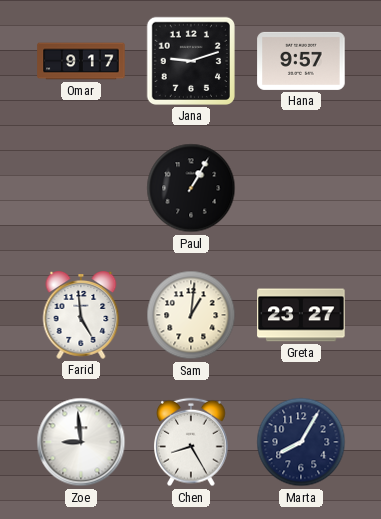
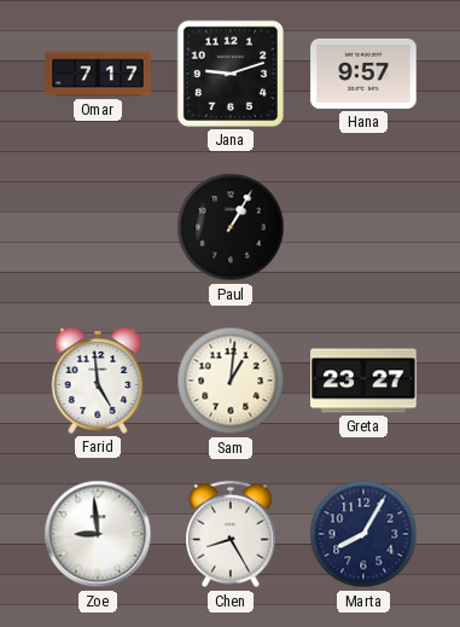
Omar: 9:17 -> 7:17
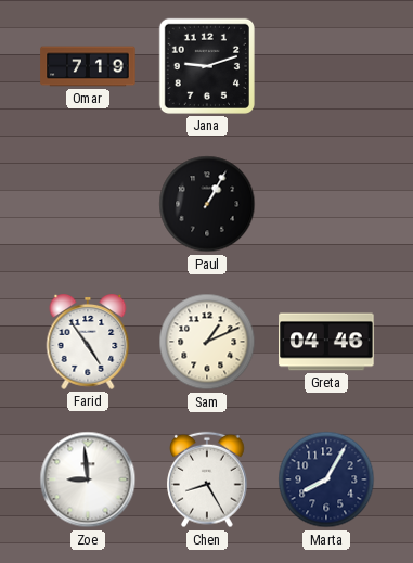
Omar: 7:17 -> 7:19
Hana: 9:57 -> none
Farid: 4:59 -> 4:54
Sam: 1:01 -> 1:11
Greta: 23:27 -> 04:46
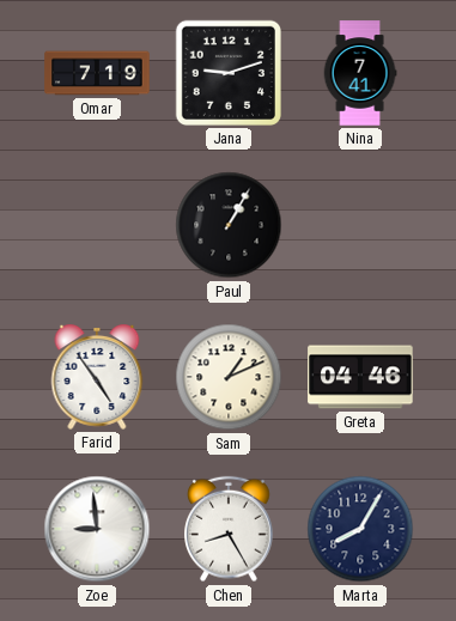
Nina: none -> 7:41
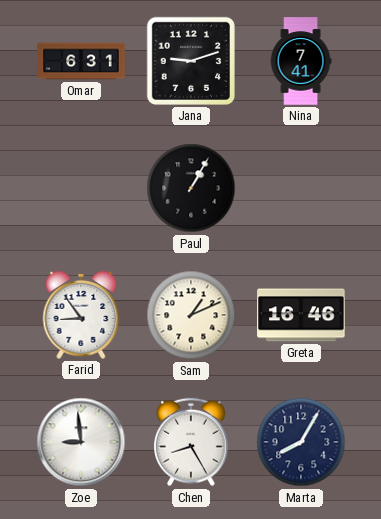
Omar: 7:19 -> 6:31
Farid: 4:54 -> 8:54
Greta: 04:46 -> 16:46
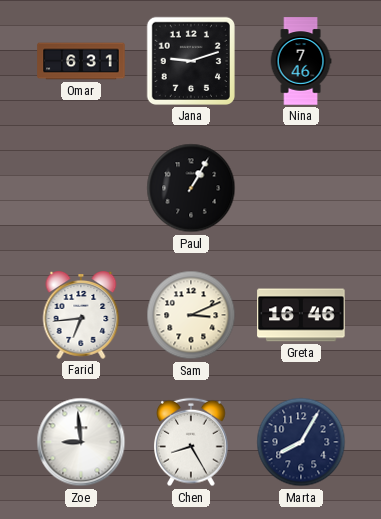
Nina: 7:41 -> 7:46
Farid: 8:54 -> 6:44
Sam: 1:11 -> 3:11
